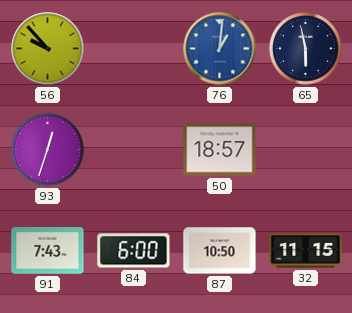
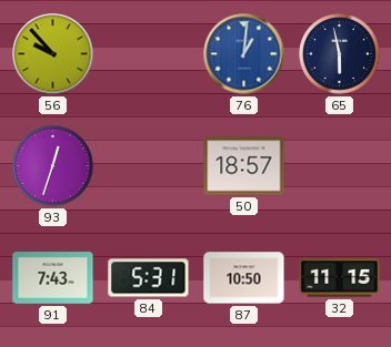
84: 6:00 -> 5:31
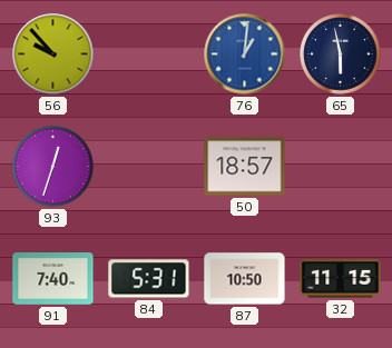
91: 7:43 -> 7:40
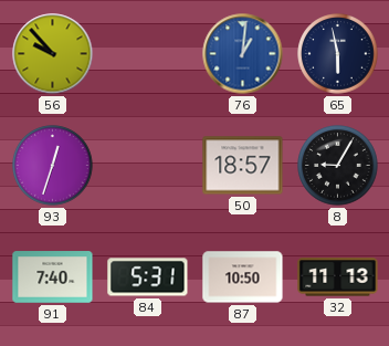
8: none -> 9:05
32: 11:15 -> 11:13
